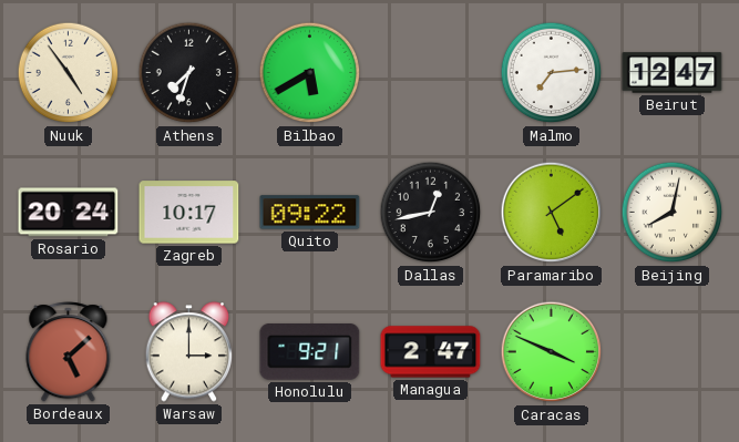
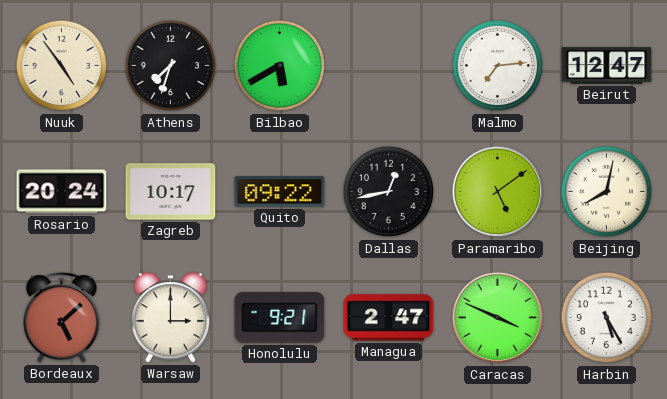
Harbin: none -> 5:25
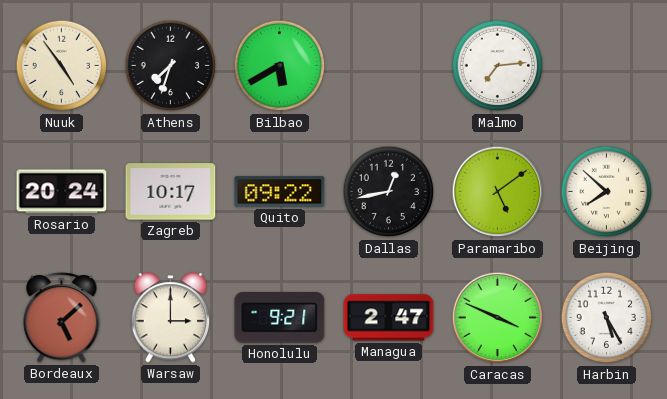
Beirut: 12:47 -> none
Beijing: 8:02 -> 7:52
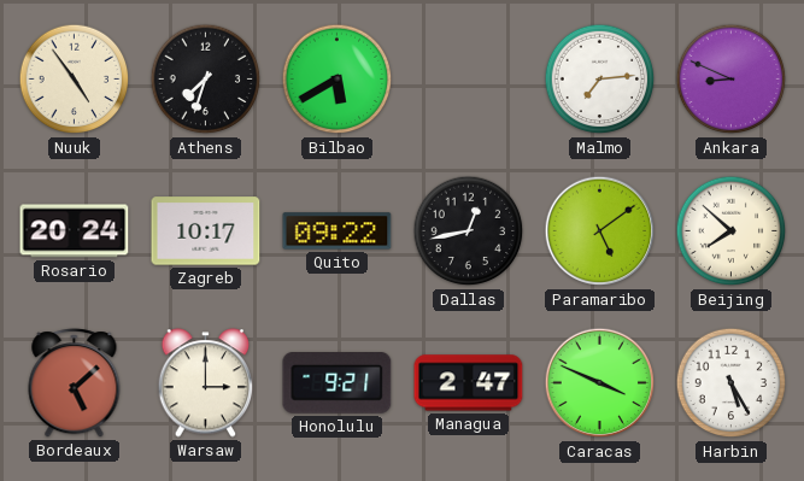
Ankara: none -> 8:49
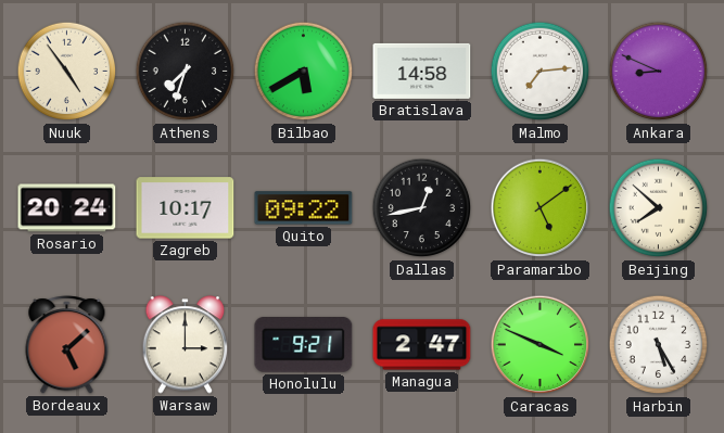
Bratislava: none -> 14:58
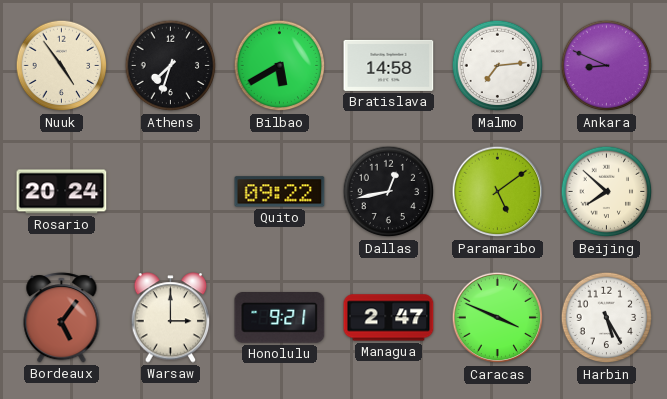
Zagreb: 10:17 -> none
Bordeaux: 5:08 -> 5:06
